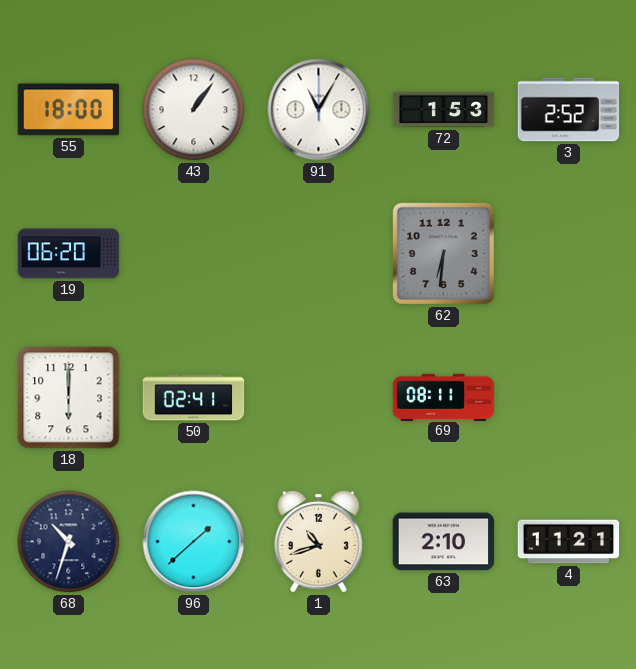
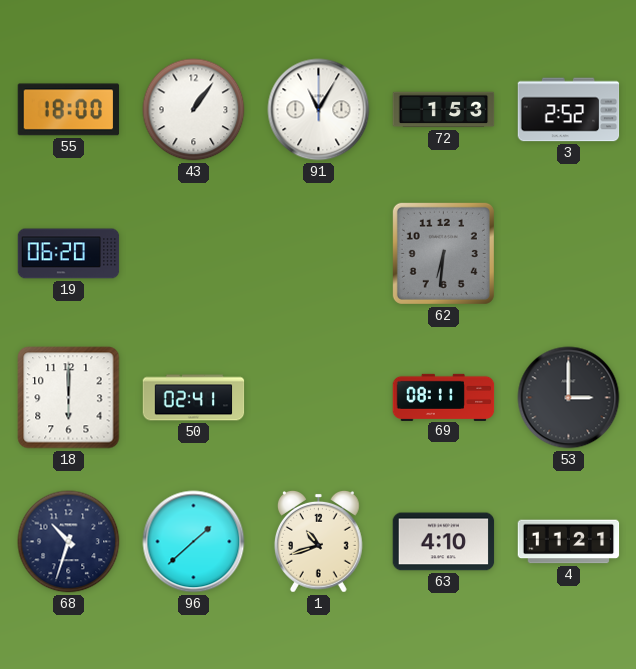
53: none -> 3:00
63: 2:10 -> 4:10
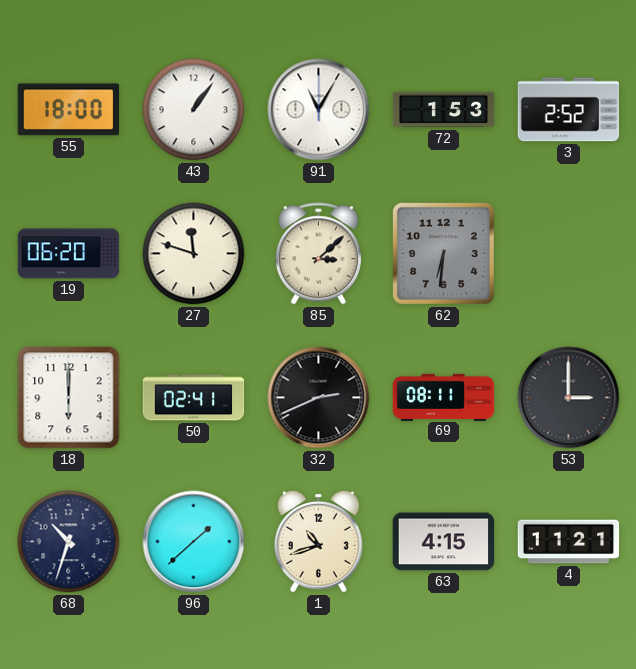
27: none -> 11:48
85: none -> 3:08
32: none -> 2:41
63: 4:10 -> 4:15
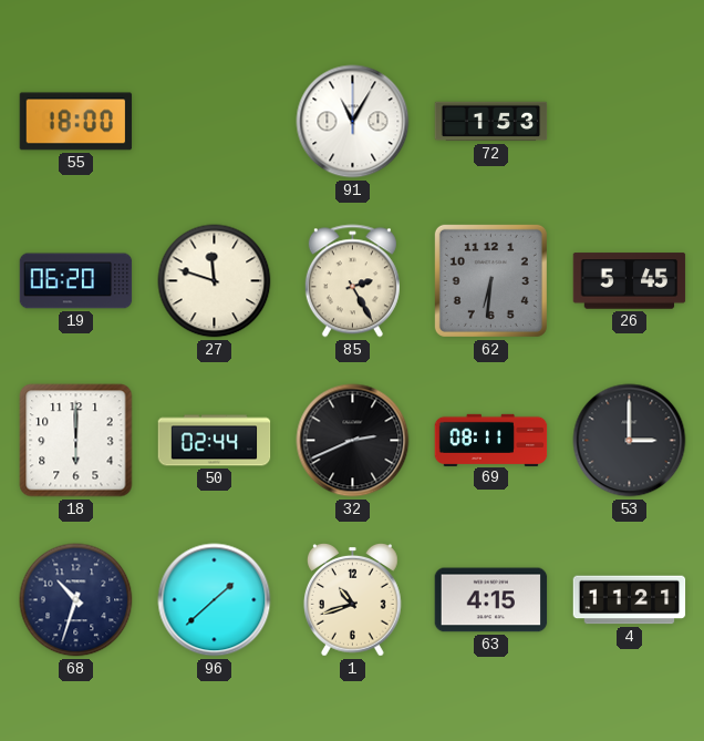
43: 1:06 -> none
3: 2:52 -> none
85: 3:08 -> 2:25
26: none -> 5:45
50: 02:41 -> 02:44
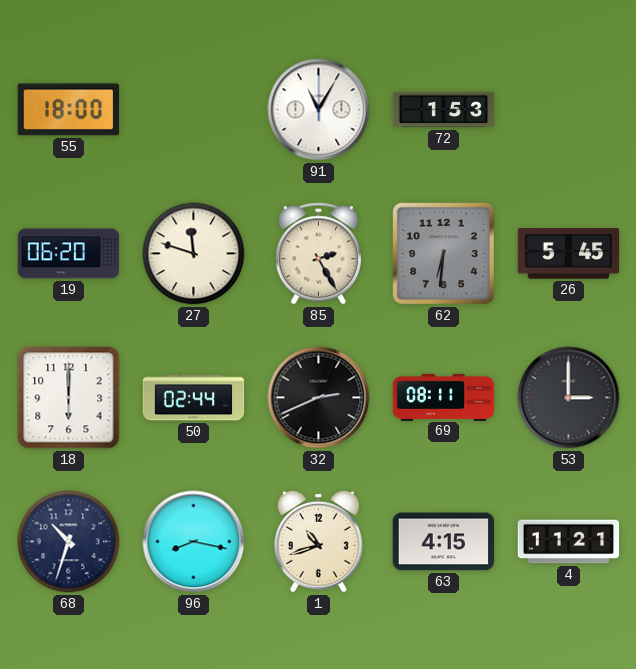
96: 1:38 -> 8:17
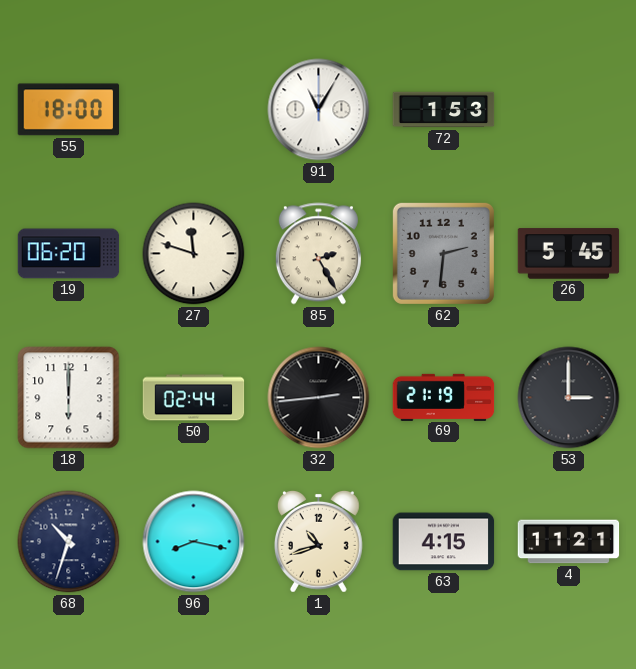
62: 6:31 -> 2:31
32: 2:41 -> 2:44
69: 08:11 -> 21:19
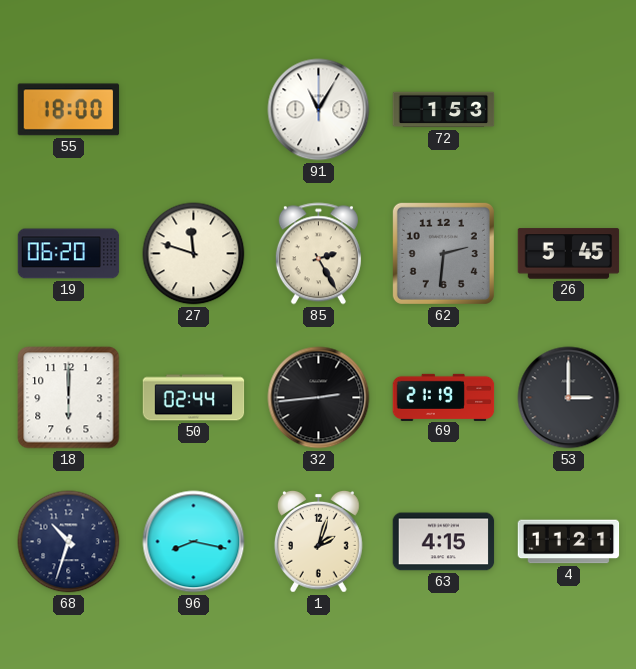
1: 10:42 -> 2:03
